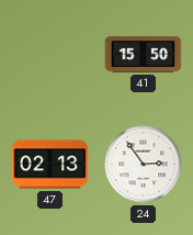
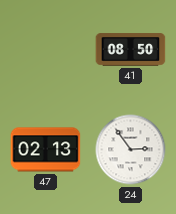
41: 15:50 -> 08:50
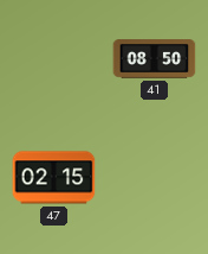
47: 02:13 -> 02:15
24: 2:54 -> none
